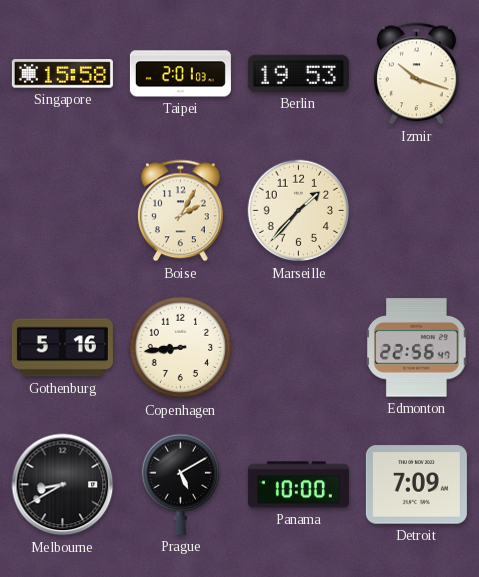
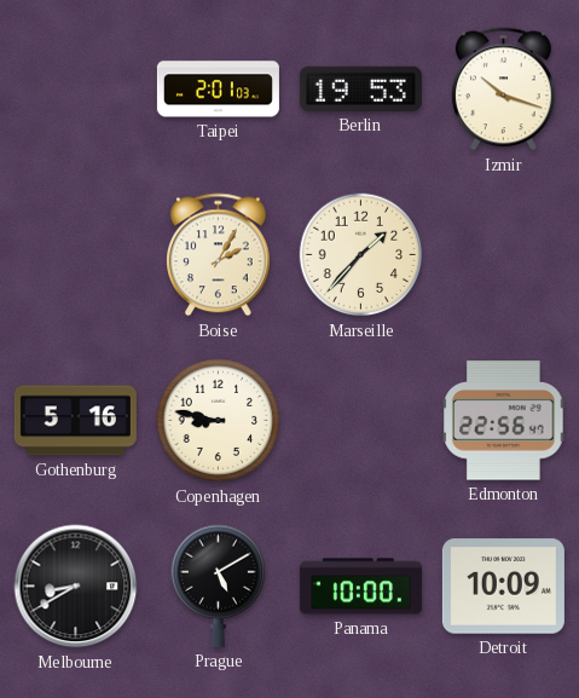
Singapore: 15:58 -> none
Copenhagen: 8:44 -> 8:47
Detroit: 7:09 -> 10:09
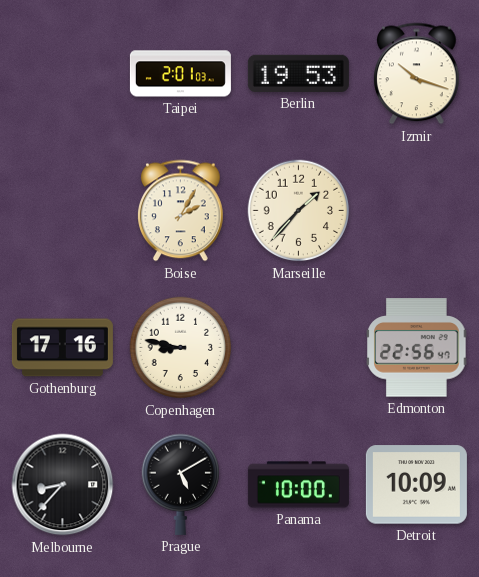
Gothenburg: 5:16 -> 17:16
Melbourne: 8:40 -> 8:37
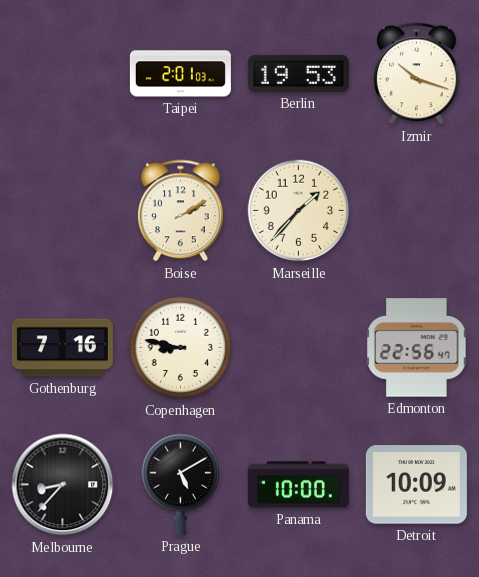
Boise: 2:05 -> 2:10
Gothenburg: 17:16 -> 7:16
